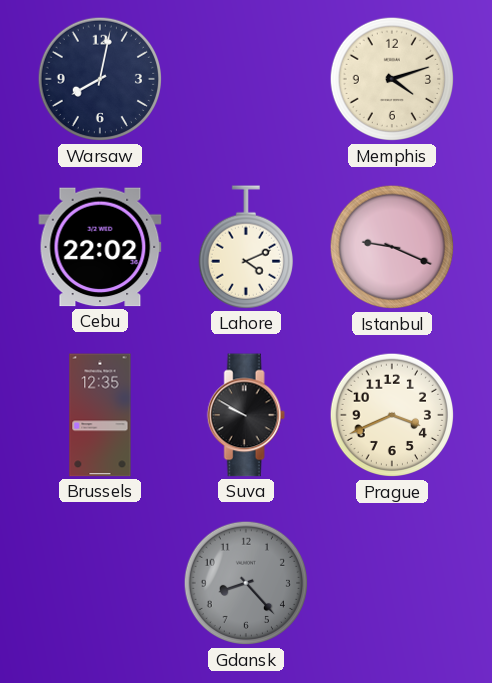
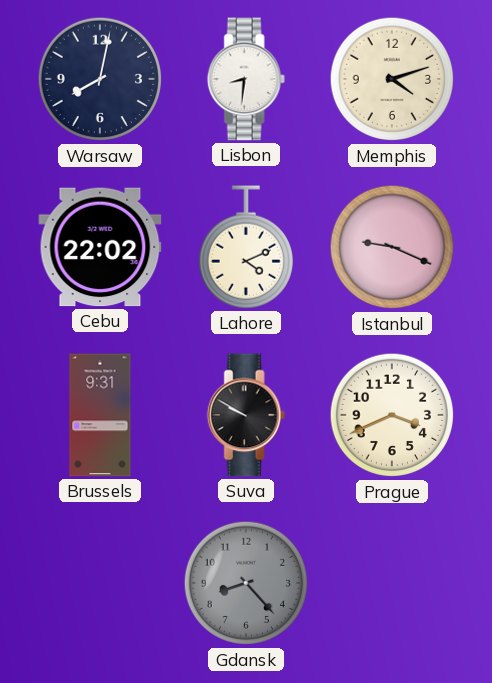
Lisbon: none -> 8:31
Brussels: 12:35 -> 9:31
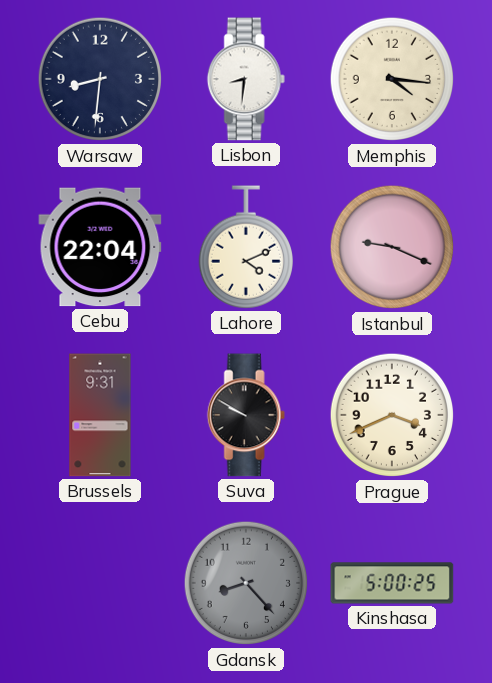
Warsaw: 8:02 -> 8:31
Memphis: 4:12 -> 4:16
Cebu: 22:02 -> 22:04
Kinshasa: none -> 5:00
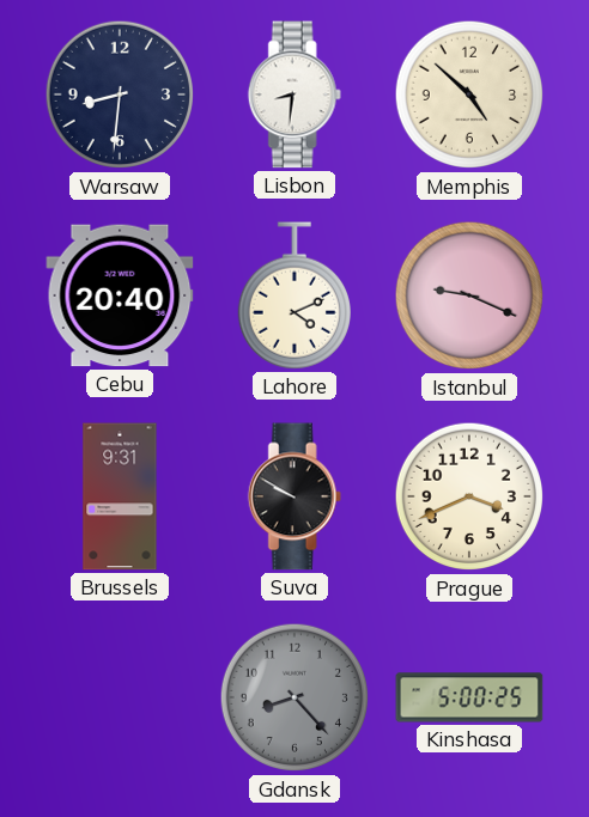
Memphis: 4:16 -> 4:52
Cebu: 22:04 -> 20:40
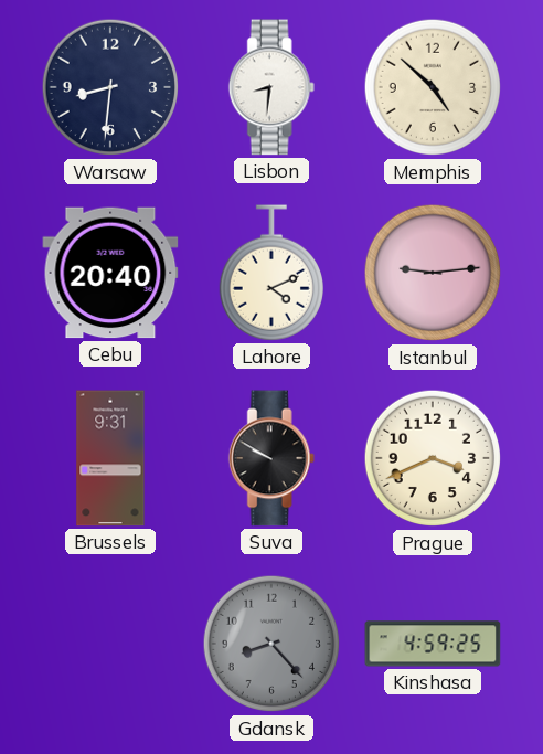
Istanbul: 9:19 -> 9:14
Kinshasa: 5:00 -> 4:59
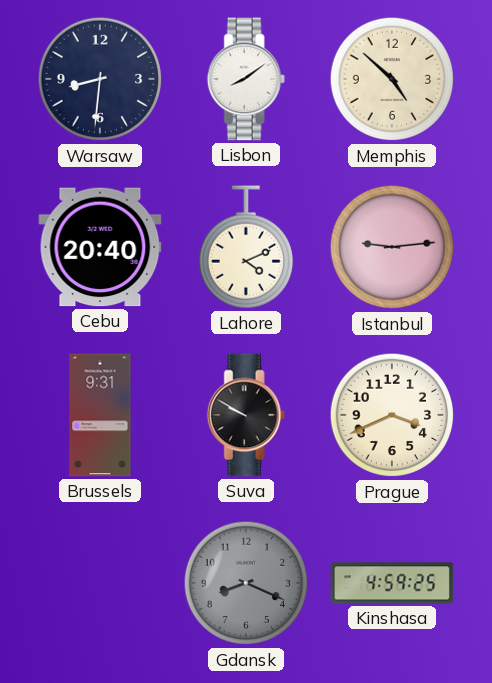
Lisbon: 8:31 -> 8:09
Gdansk: 8:23 -> 8:19
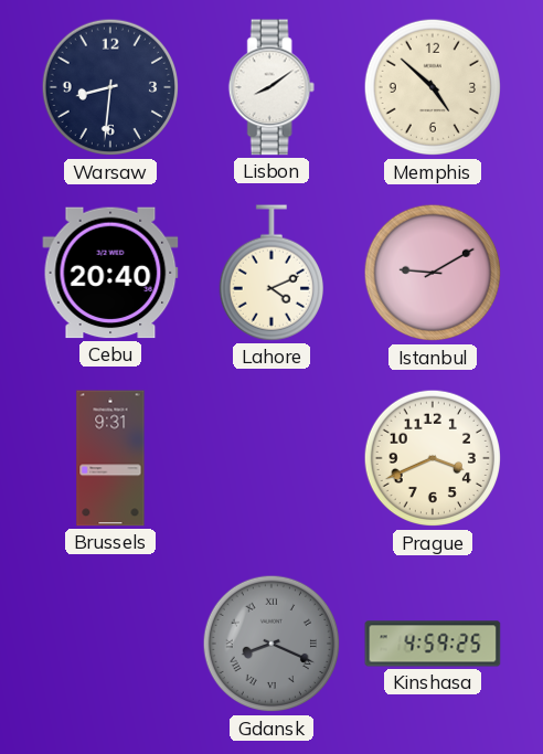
Istanbul: 9:14 -> 9:10
Suva: 9:50 -> none
Gdansk numerals: Arabic -> Roman
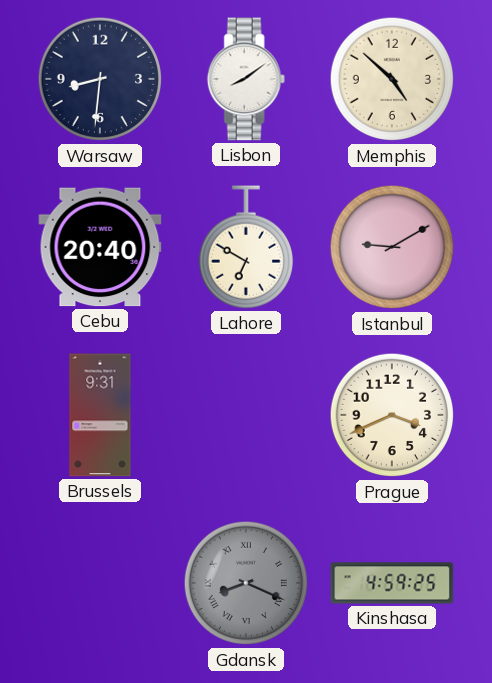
Lahore: 4:11 -> 6:50
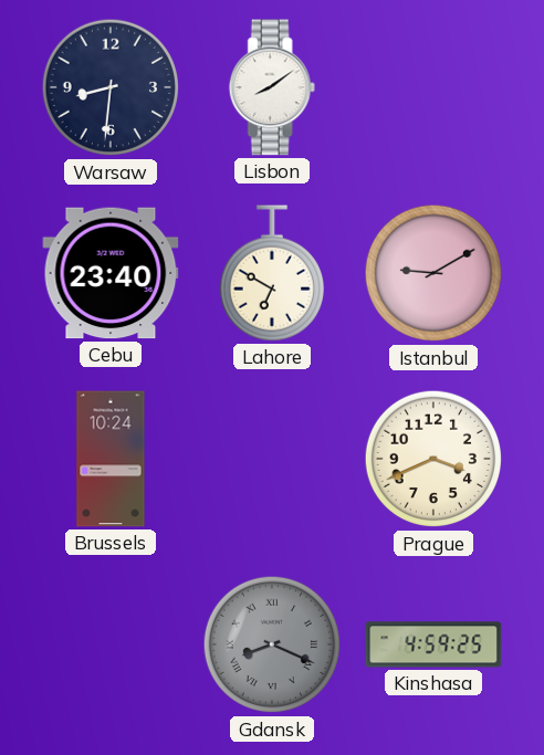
Memphis: 4:52 -> none
Cebu: 20:40 -> 23:40
Brussels: 9:31 -> 10:24
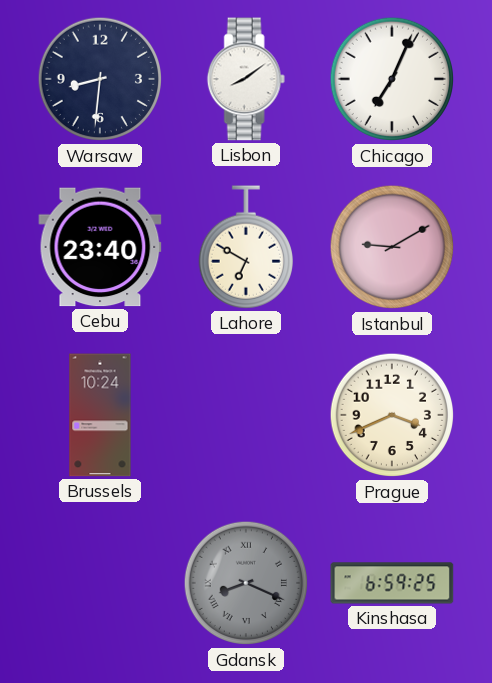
Chicago: none -> 7:04
Kinshasa: 4:59 -> 6:59
